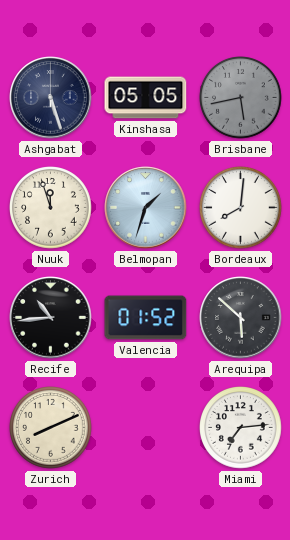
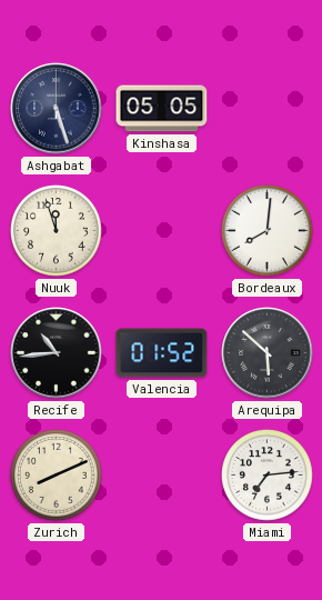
Brisbane: 5:43 -> none
Belmopan: 1:33 -> none
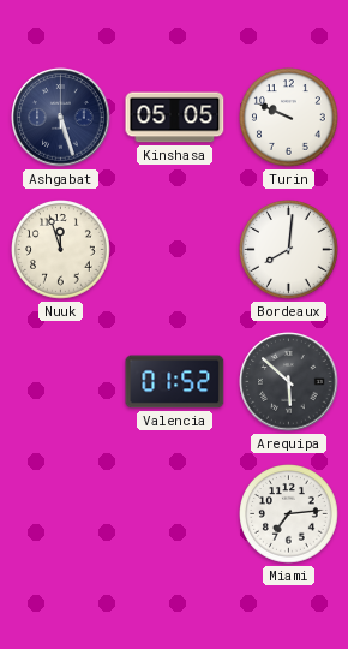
Turin: none -> 9:49
Recife: 10:44 -> none
Zurich: 8:11 -> none
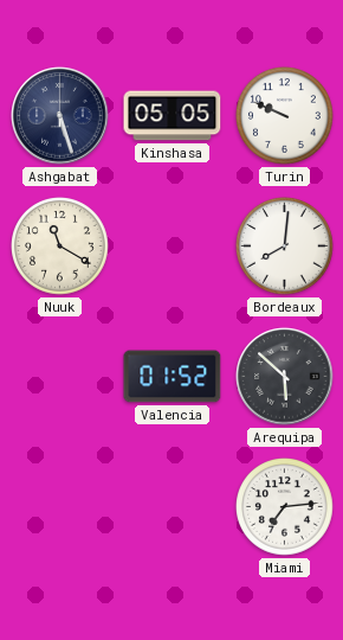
Nuuk: 11:57 -> 11:20
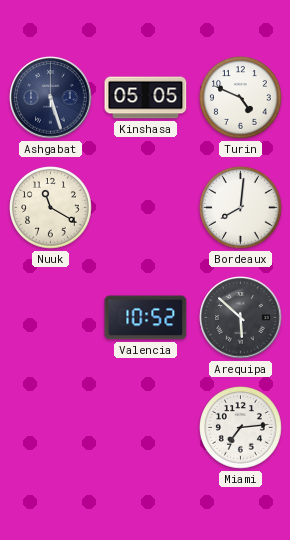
Turin: 9:49 -> 4:49
Valencia: 01:52 -> 10:52
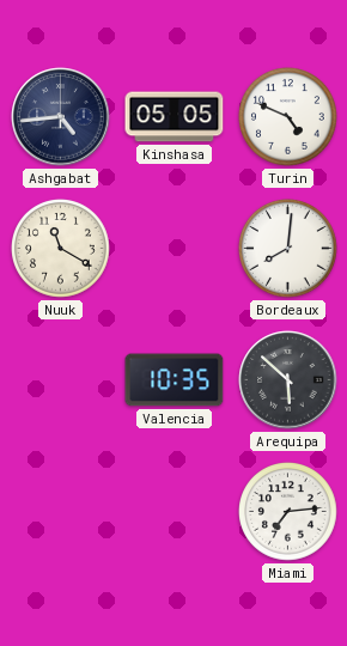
Ashgabat: 5:27 -> 4:44
Valencia: 10:52 -> 10:35
